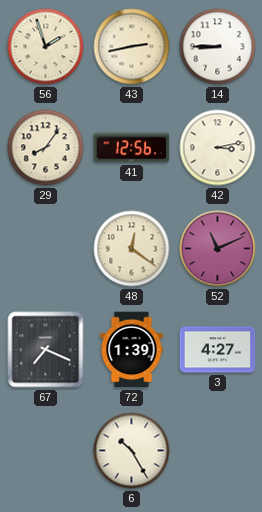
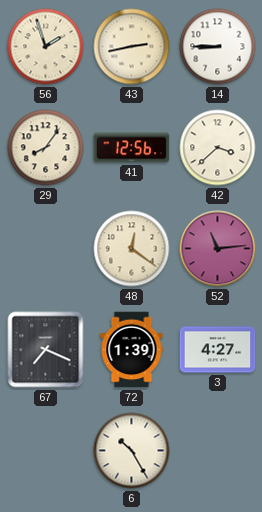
42: 3:13 -> 3:38
52: 11:11 -> 11:14
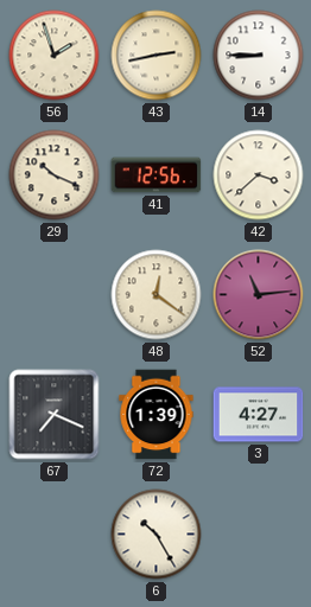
29: 8:06 -> 10:19
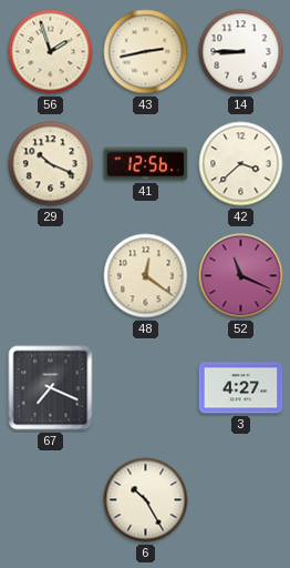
52: 11:14 -> 11:19
72: 1:39 -> none
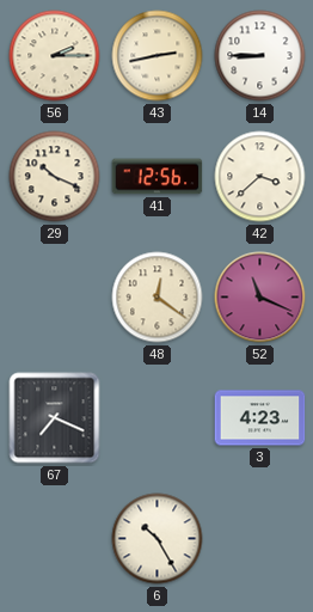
56: 1:57 -> 2:15
3: 4:27 -> 4:23
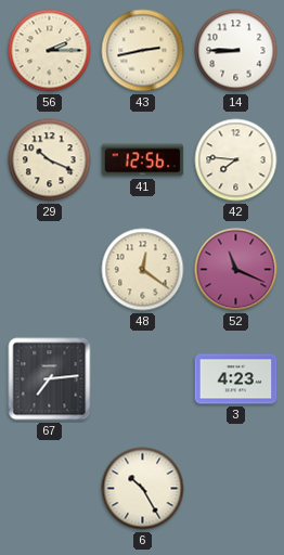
42: 3:38 -> 7:46
67: 7:19 -> 7:14
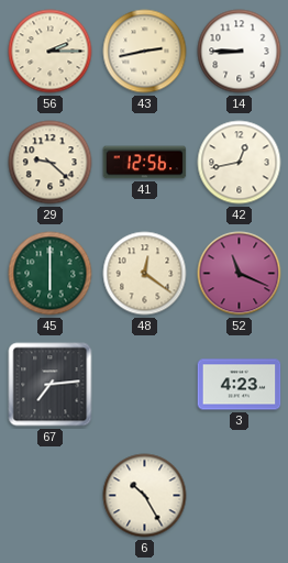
29: 10:19 -> 9:22
42: 7:46 -> 12:43
45: none -> 6:00
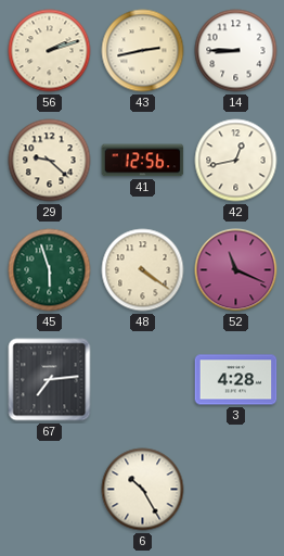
56: 2:15 -> 2:12
45: 6:00 -> 5:57
48: 12:21 -> 4:21
3: 4:23 -> 4:28
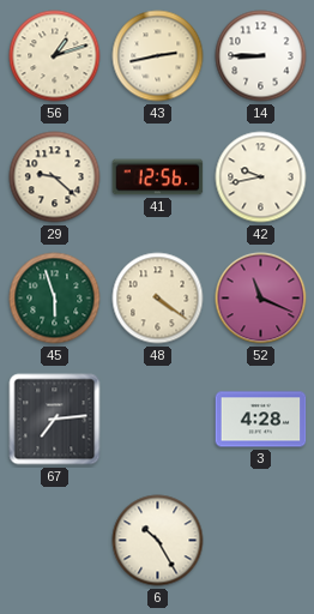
56: 2:12 -> 1:12
42: 12:43 -> 9:43
